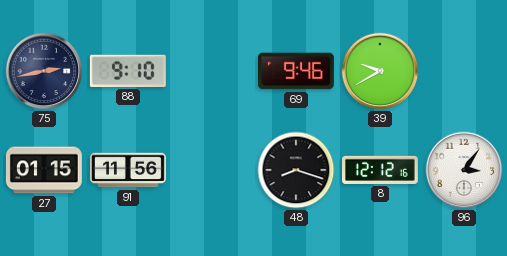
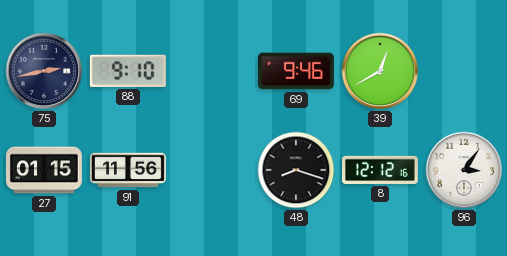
39: 9:40 -> 12:40
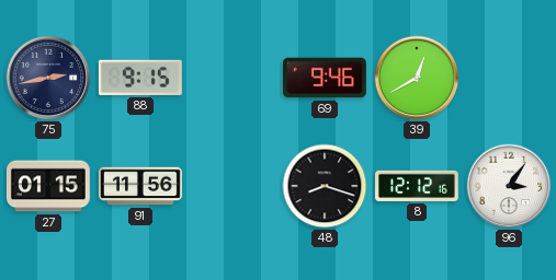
88: 9:10 -> 9:15
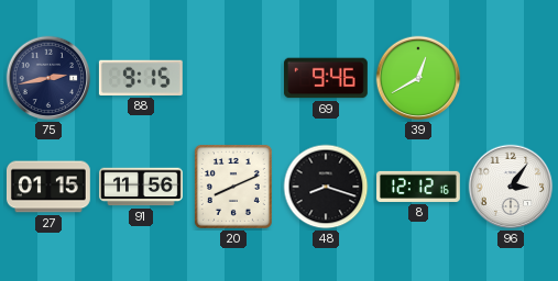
20: none -> 8:11
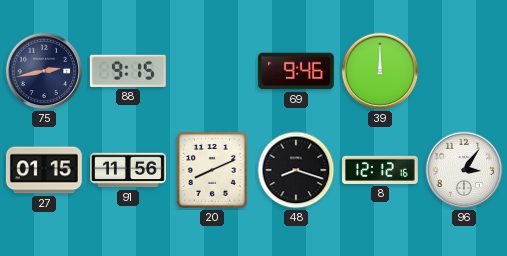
39: 12:40 -> 12:00
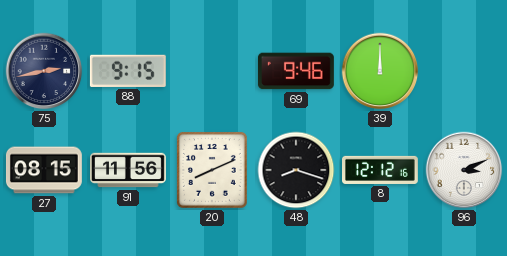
27: 01:15 -> 08:15
96: 3:06 -> 3:11
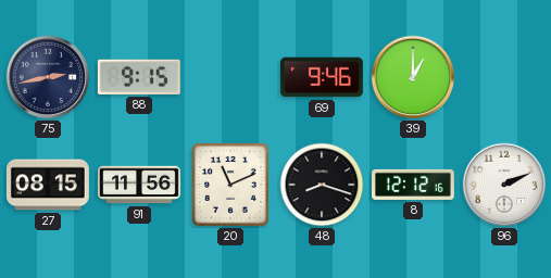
39: 12:00 -> 1:00
20: 8:11 -> 11:11
96: 3:11 -> 2:11
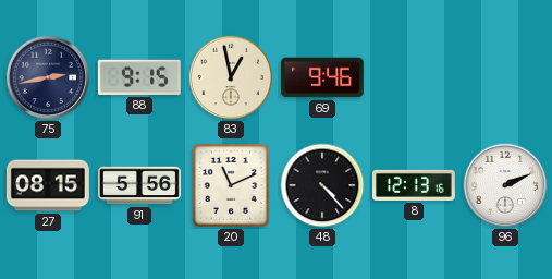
83: none -> 12:58
39: 1:00 -> none
91: 11:56 -> 5:56
48: 8:18 -> 4:23
8: 12:12 -> 12:13
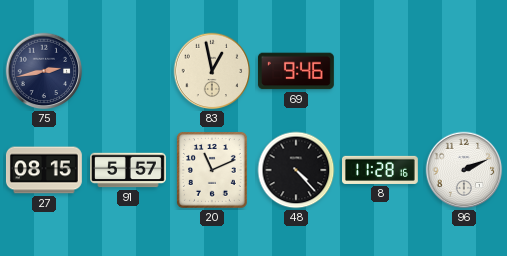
88: 9:15 -> none
91: 5:56 -> 5:57
8: 12:13 -> 11:28
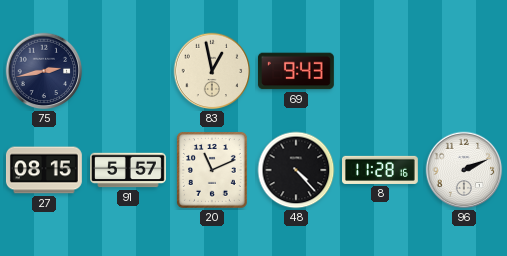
69: 9:46 -> 9:43
